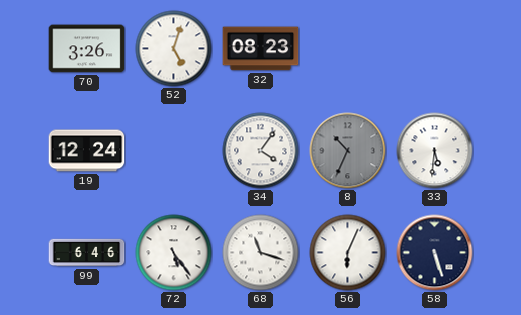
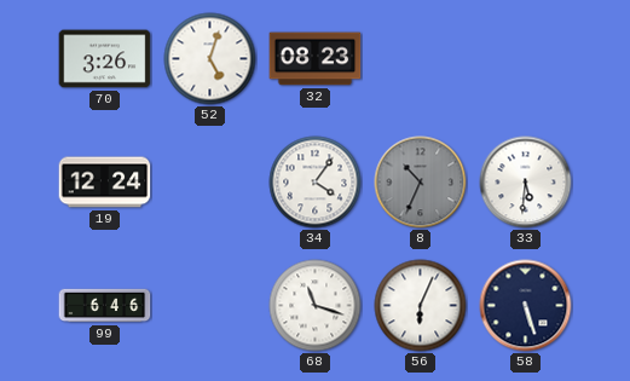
72: 5:24 -> none
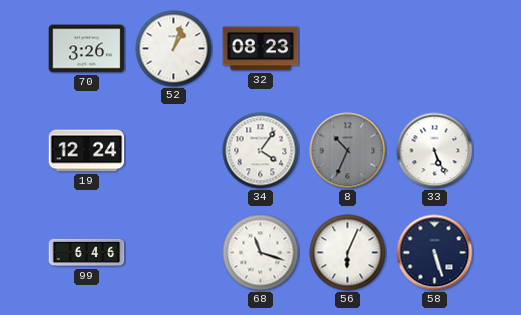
52: 5:03 -> 1:03
33: 5:31 -> 5:26
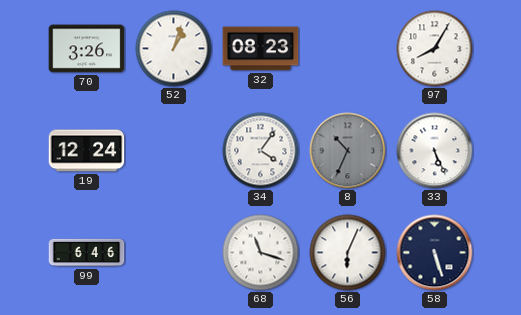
97: none -> 8:05
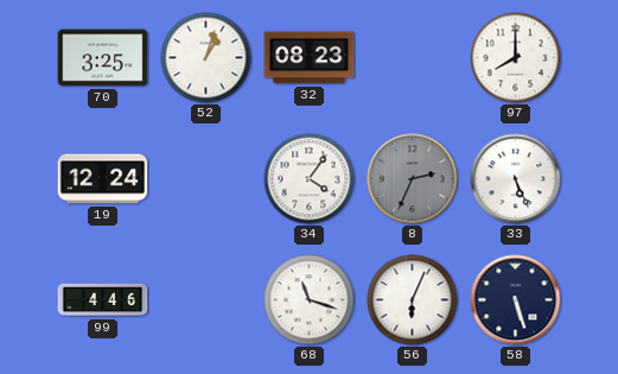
70: 3:26 -> 3:25
97: 8:05 -> 8:00
8: 10:34 -> 2:34
99: 6:46 -> 4:46
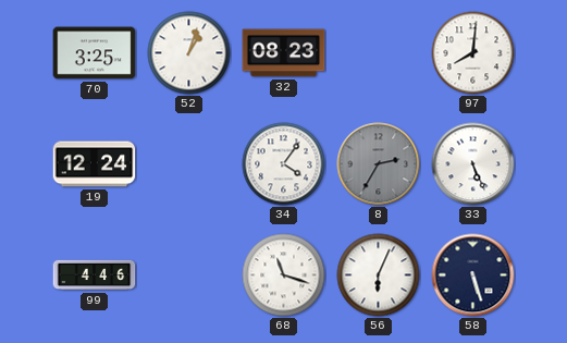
97: 8:00 -> 8:01
8: 2:34 -> 2:35
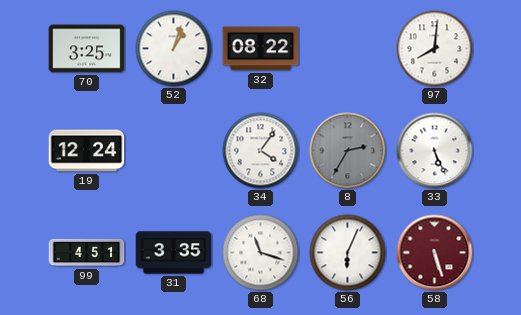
32: 08:23 -> 08:22
99: 4:46 -> 4:51
31: none -> 3:35
58 dial: navy -> burgundy
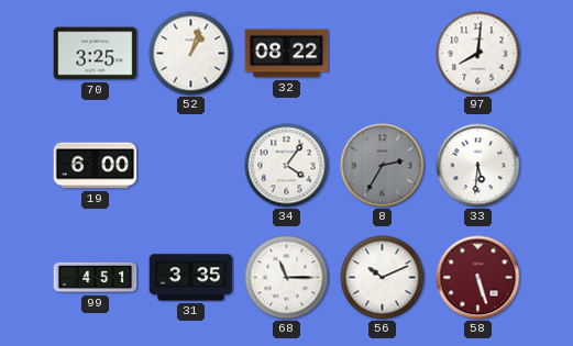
19: 12:24 -> 6:00
33: 5:26 -> 5:31
68: 11:18 -> 11:15
56: 6:04 -> 10:11
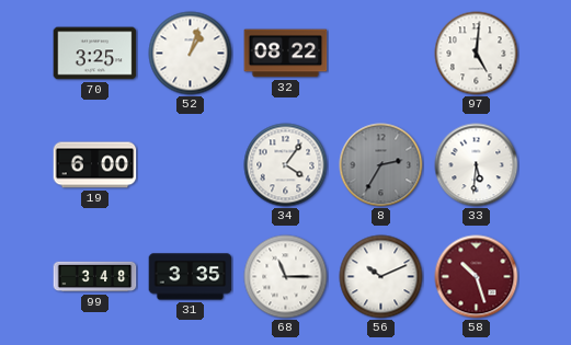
97: 8:01 -> 5:01
99: 4:51 -> 3:48
58: 5:27 -> 10:27
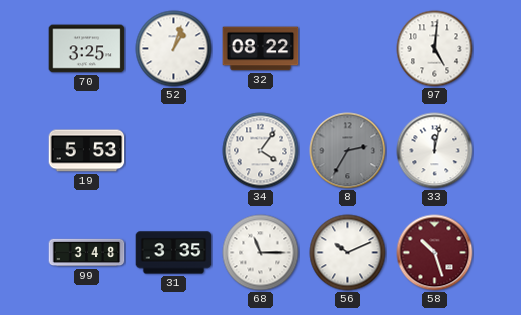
19: 6:00 -> 5:53
33: 5:31 -> 12:02
